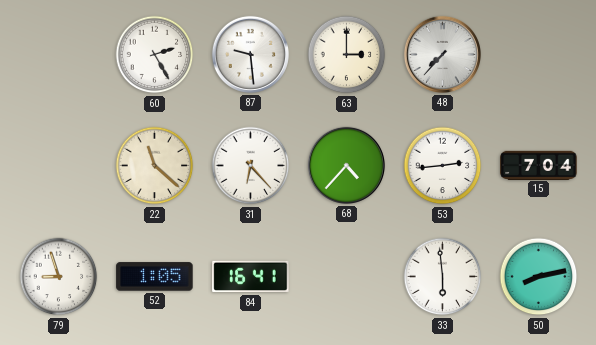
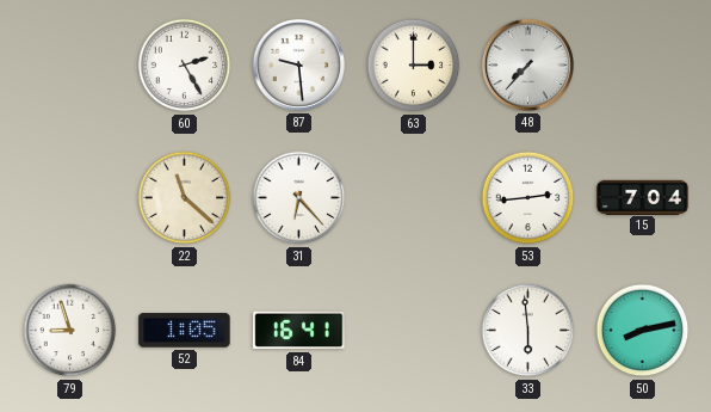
68: 4:37 -> none
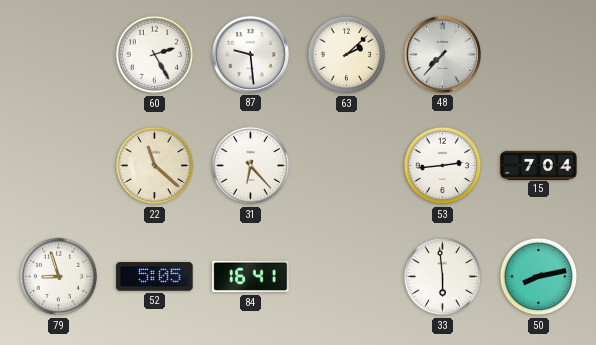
63: 3:00 -> 2:08
52: 1:05 -> 5:05
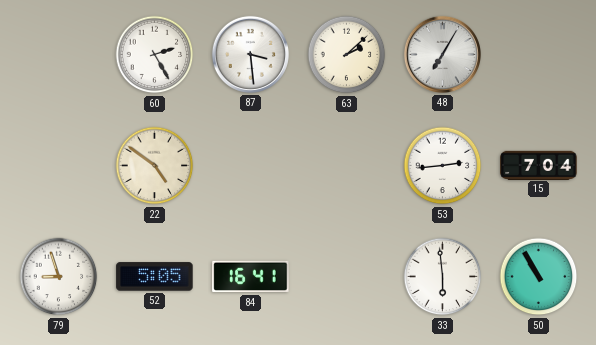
87: 9:29 -> 3:29
48: 7:37 -> 7:05
22: 11:22 -> 4:51
31: 6:23 -> none
50: 8:13 -> 10:55
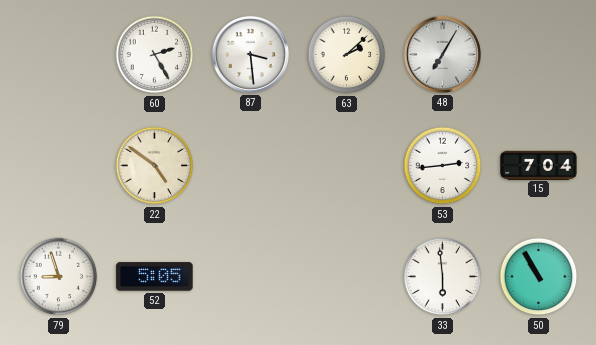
84: 16:41 -> none
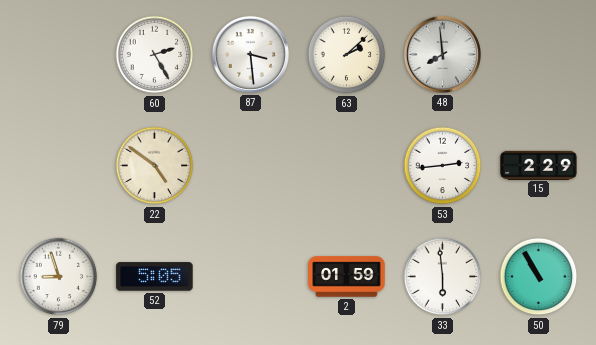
48: 7:05 -> 7:59
15: 7:04 -> 2:29
2: none -> 01:59
